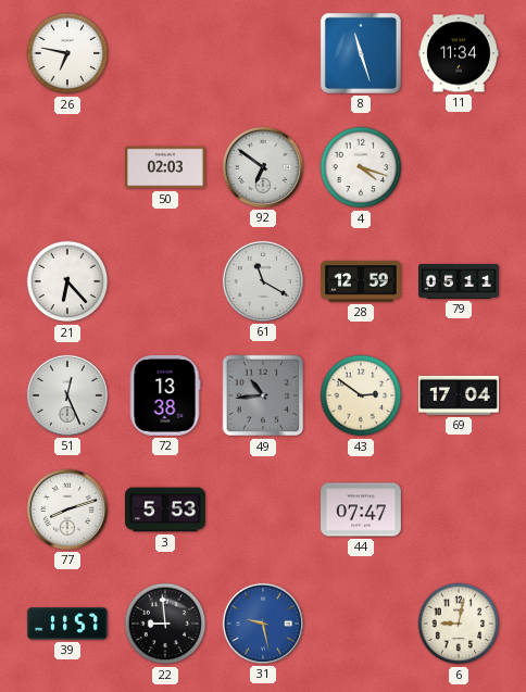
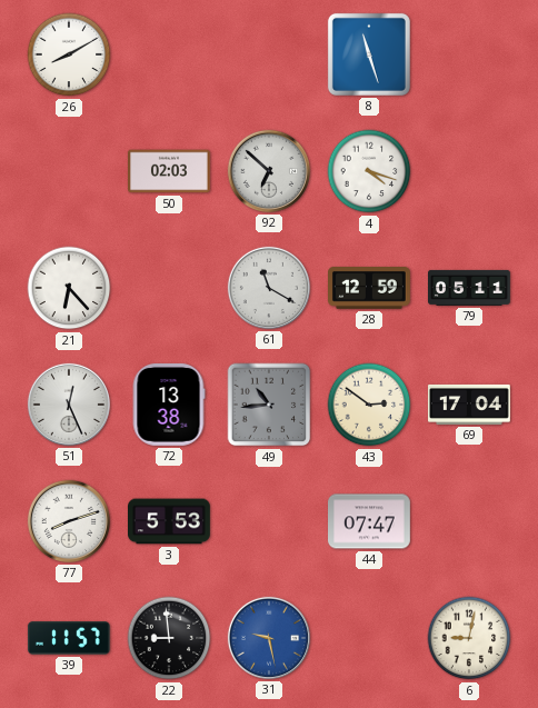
26: 6:47 -> 8:10
11: 11:34 -> none
92: 6:51 -> 6:52
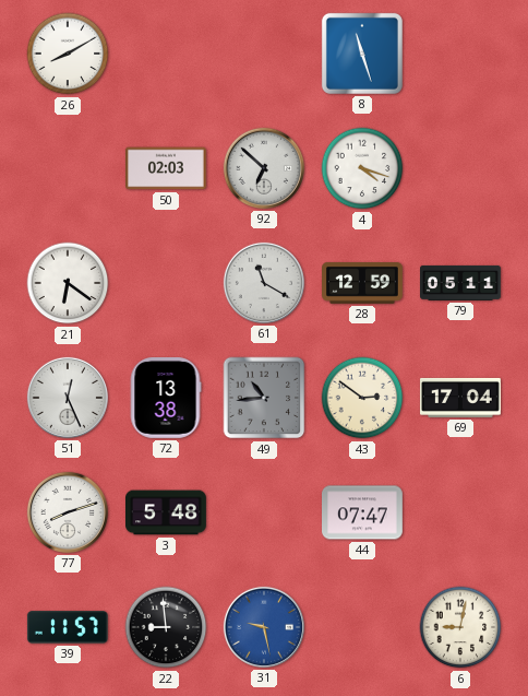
21: 6:23 -> 6:21
3: 5:53 -> 5:48
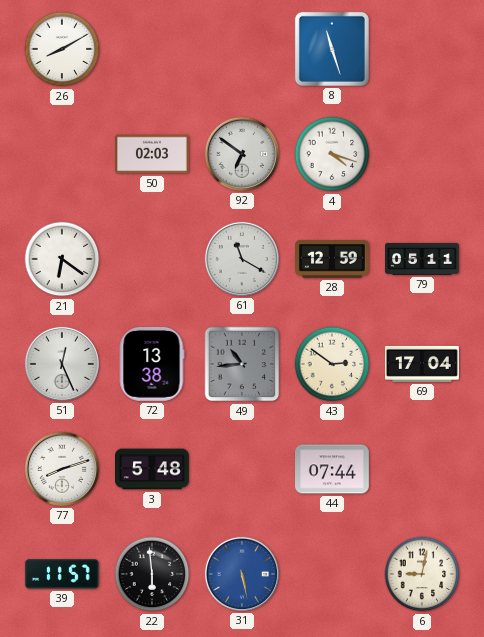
92: 6:52 -> 6:51
44: 07:47 -> 07:44
22: 8:59 -> 5:59
31: 9:28 -> 5:28
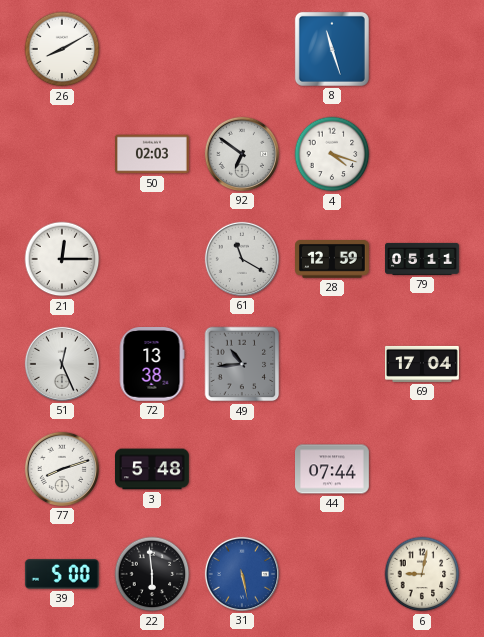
21: 6:21 -> 12:15
43: 2:51 -> none
39: 11:57 -> 5:00
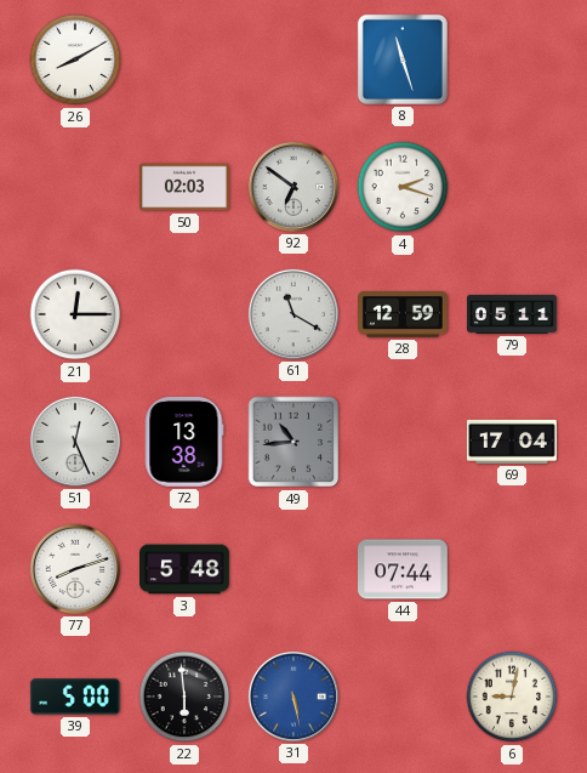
4: 4:18 -> 2:18
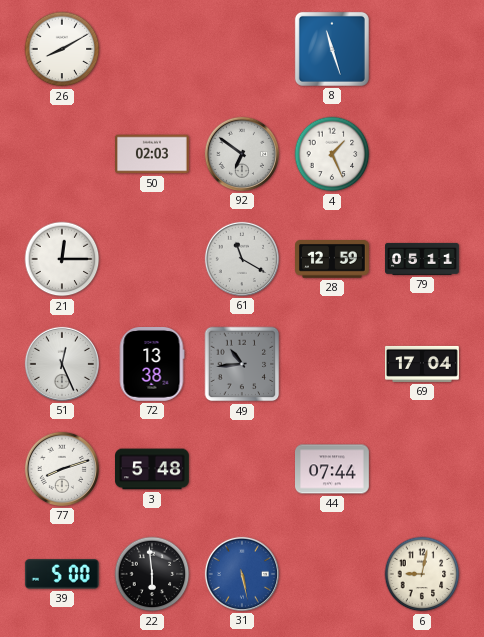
4: 2:18 -> 1:26
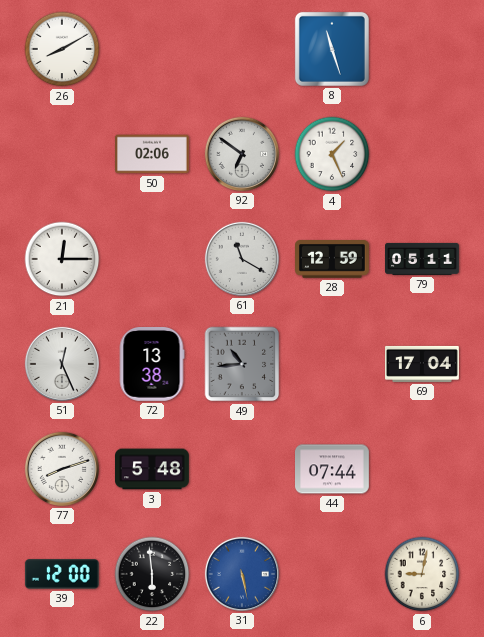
50: 02:03 -> 02:06
39: 5:00 -> 12:00
